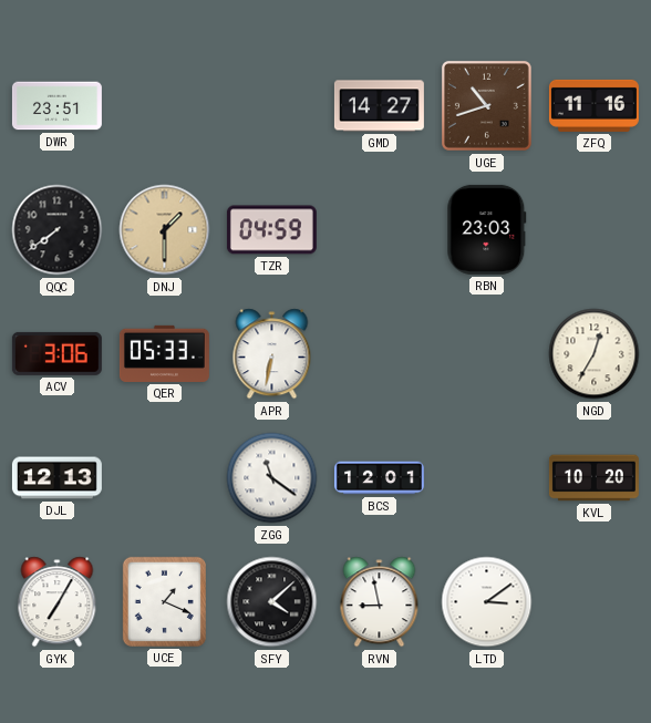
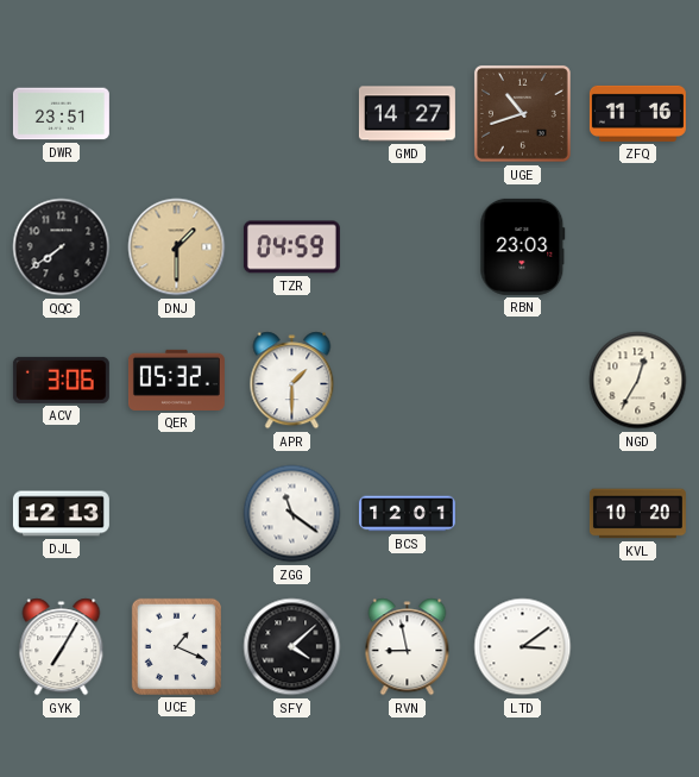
QER: 05:33 -> 05:32
APR: 6:32 -> 1:30
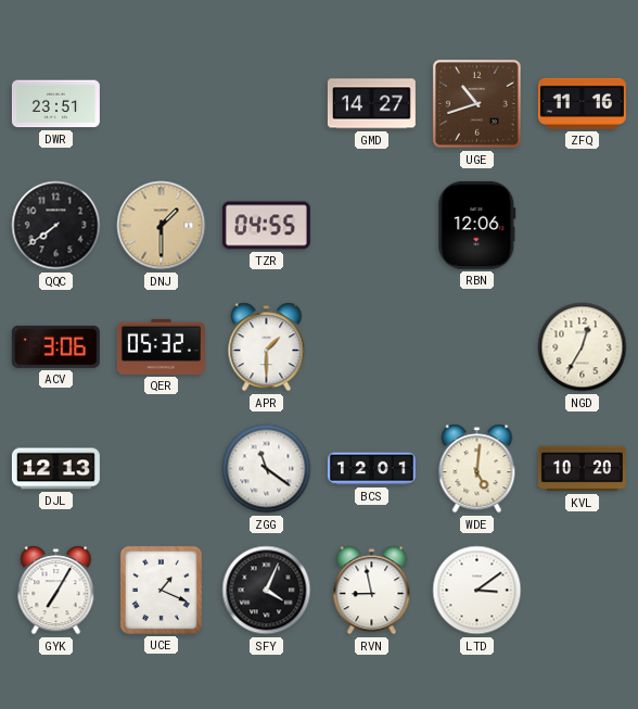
TZR: 04:59 -> 04:55
RBN: 23:03 -> 12:06
WDE: none -> 5:01
SFY: 4:08 -> 4:04
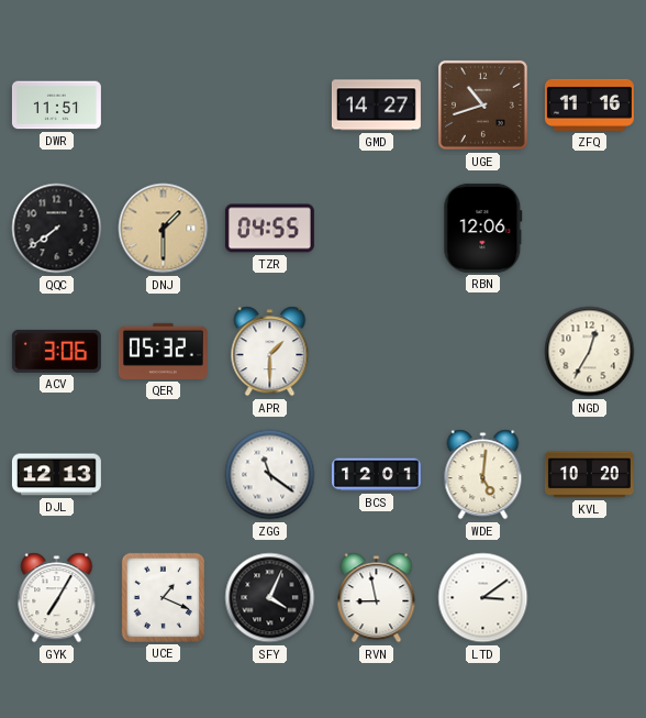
DWR: 23:51 -> 11:51
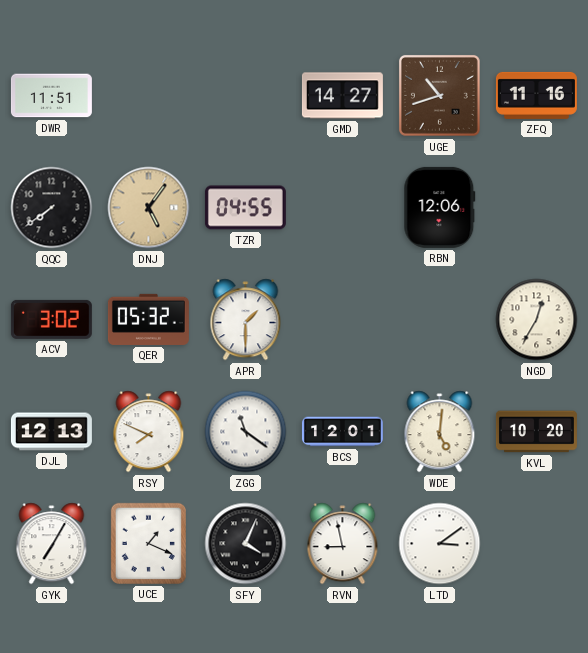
DNJ: 1:30 -> 5:06
ACV: 3:06 -> 3:02
RSY: none -> 7:49
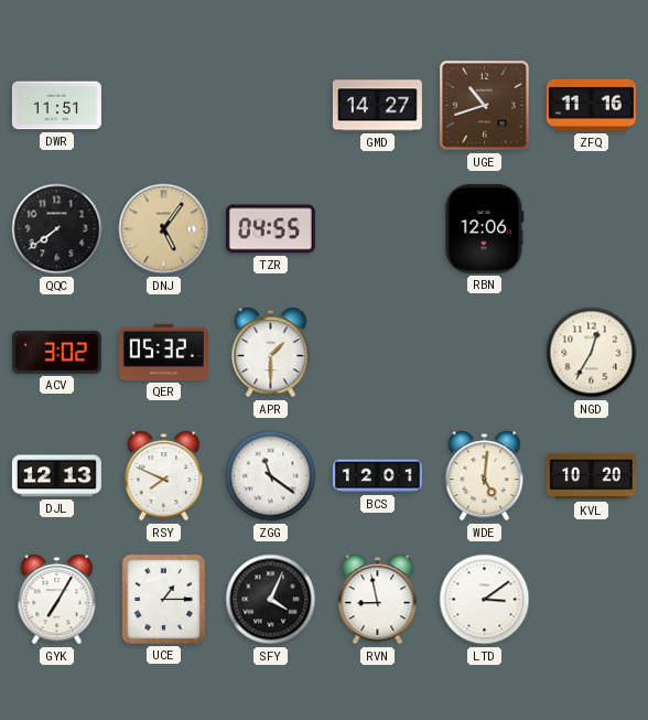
UCE: 1:19 -> 1:15
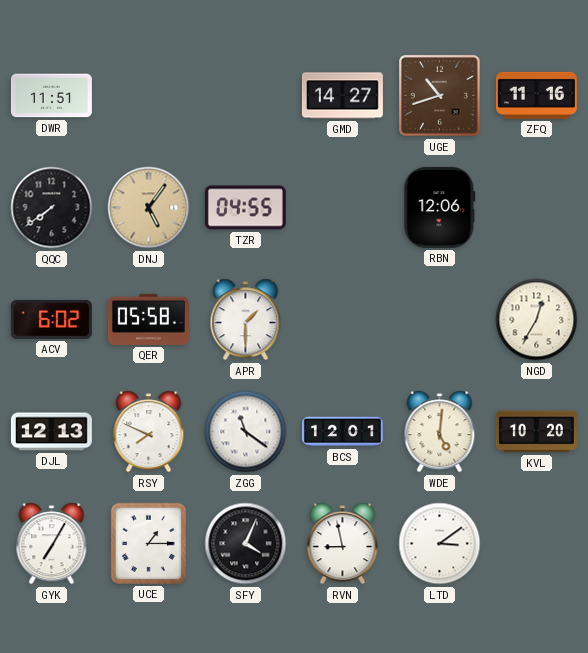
ACV: 3:02 -> 6:02
QER: 05:32 -> 05:58
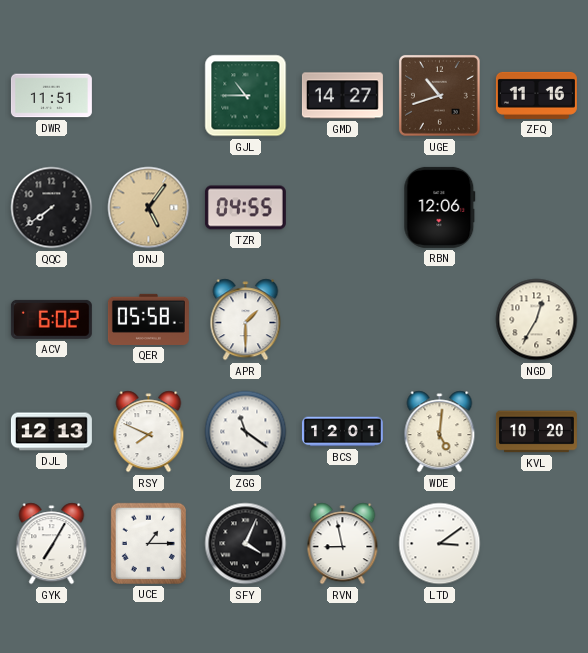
GJL: none -> 10:45
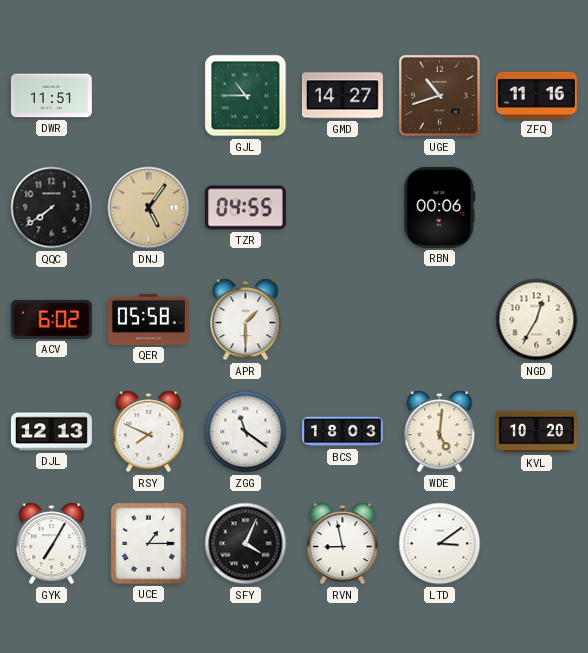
RBN: 12:06 -> 00:06
BCS: 12:01 -> 18:03
